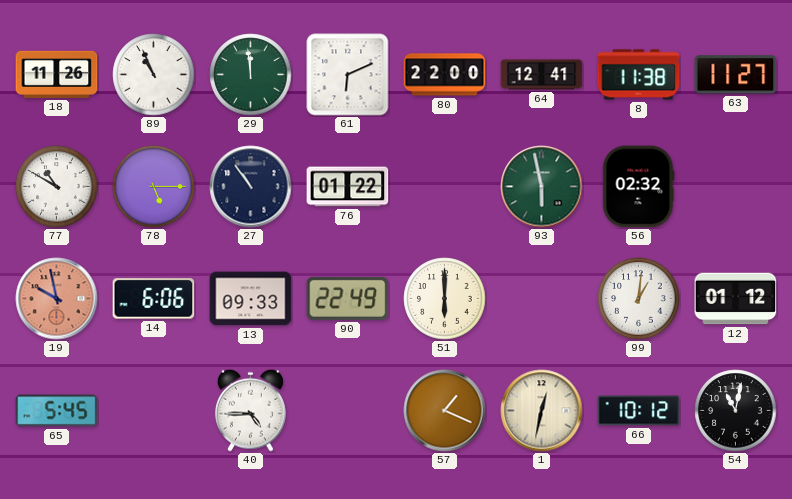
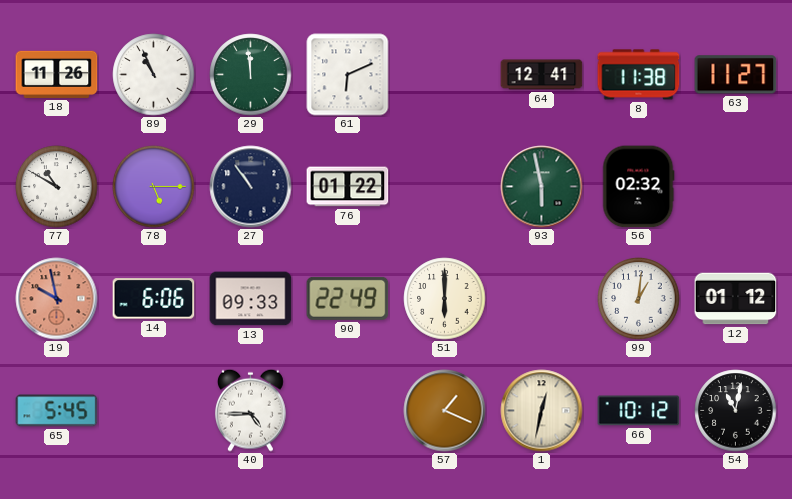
80: 22:00 -> none
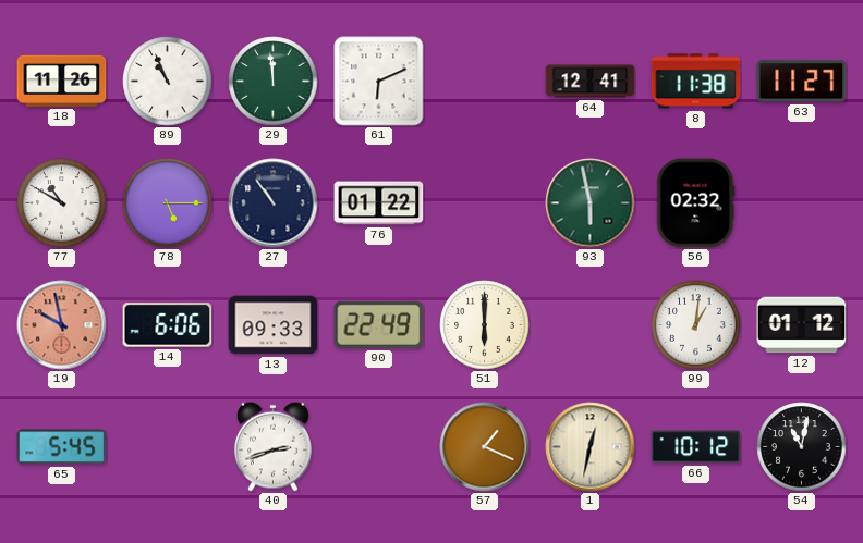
40: 4:45 -> 2:42
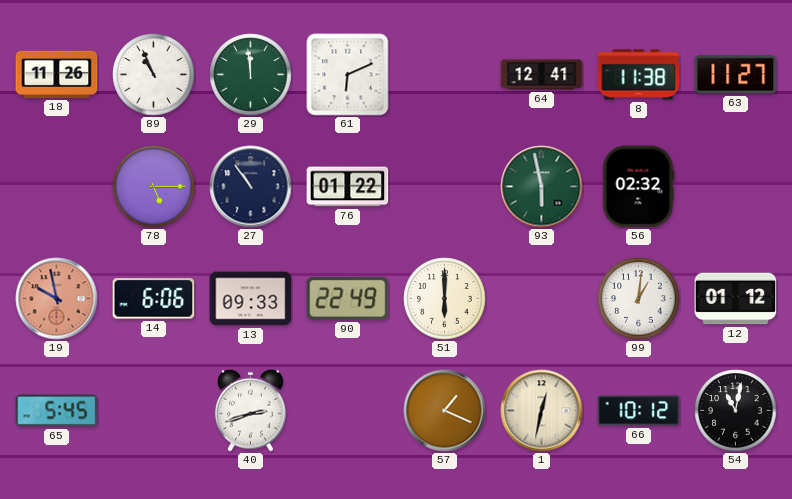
77: 10:50 -> none
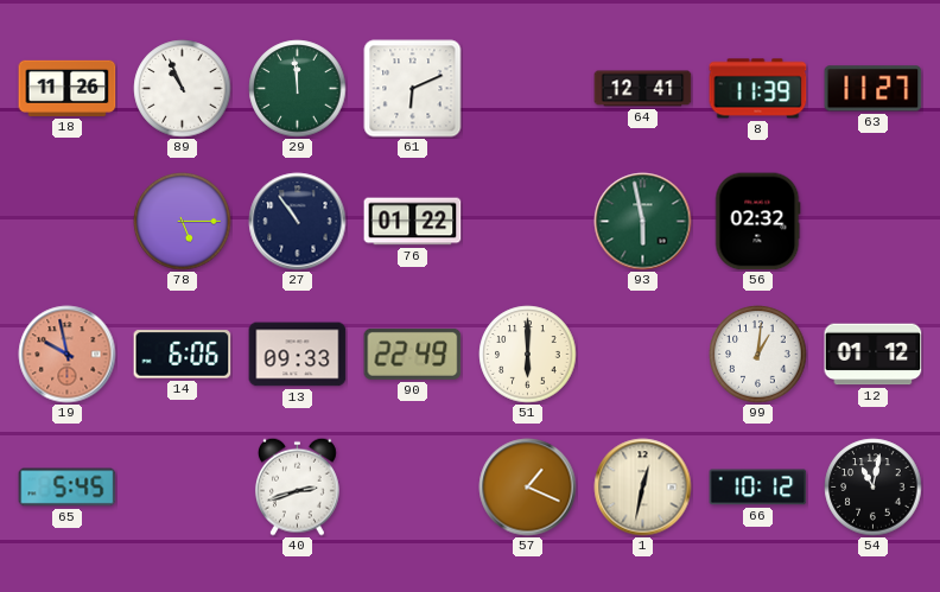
8: 11:38 -> 11:39
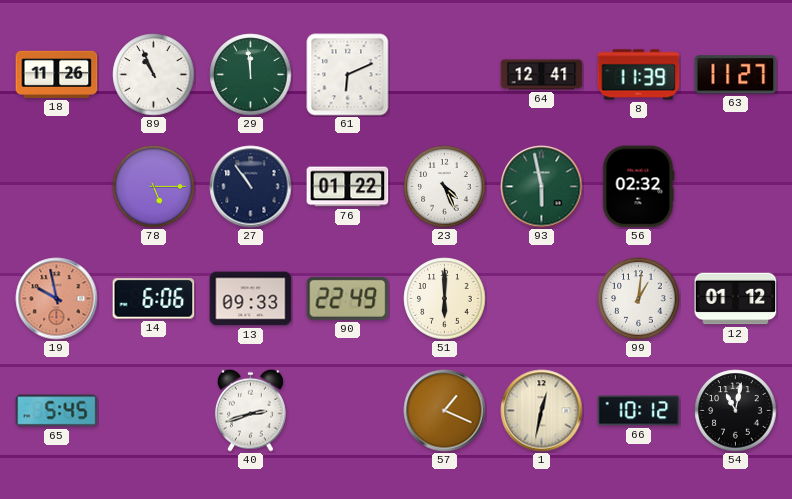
23: none -> 4:26
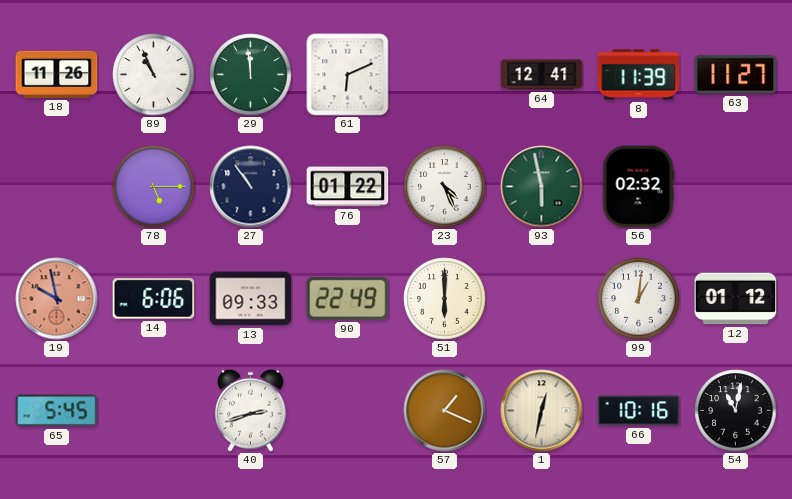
66: 10:12 -> 10:16
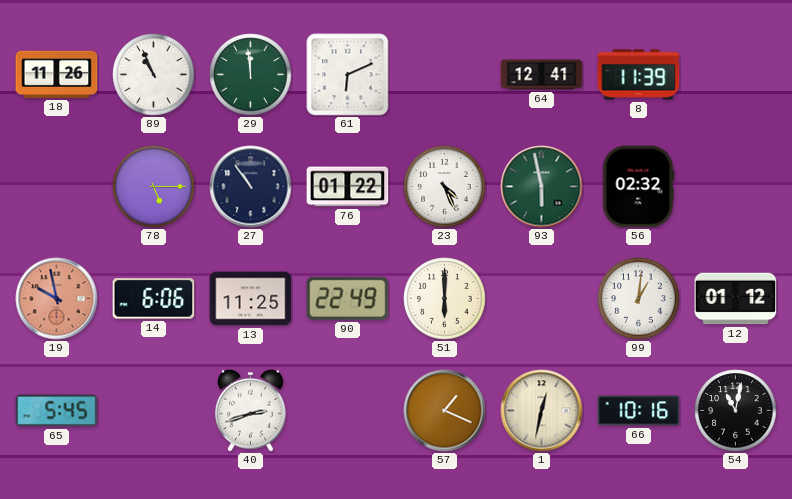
63: 11:27 -> none
13: 09:33 -> 11:25
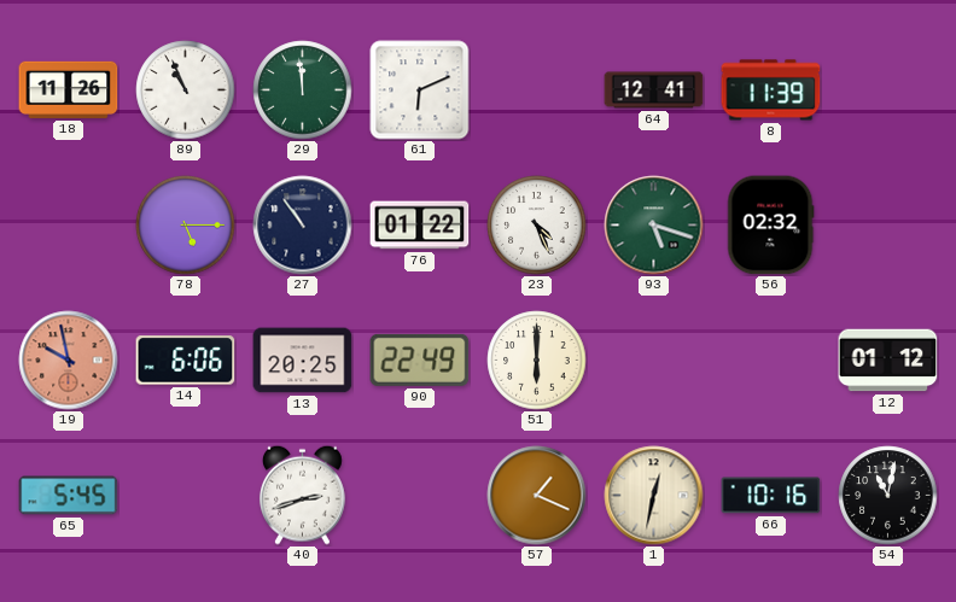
93: 5:58 -> 5:18
13: 11:25 -> 20:25
99: 1:01 -> none
